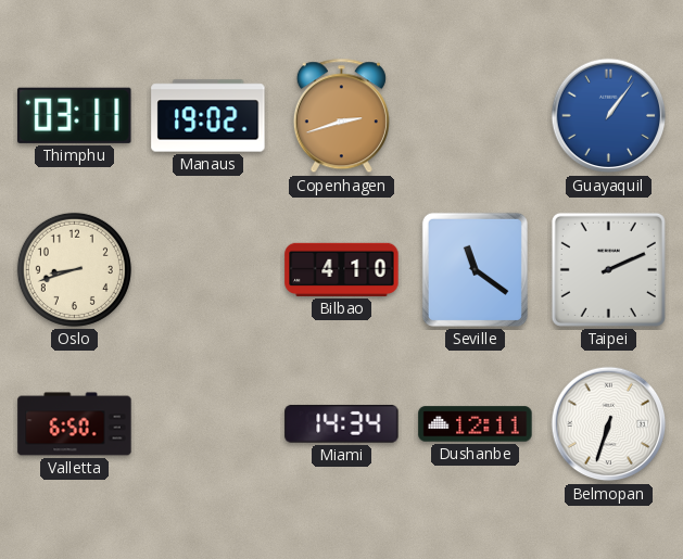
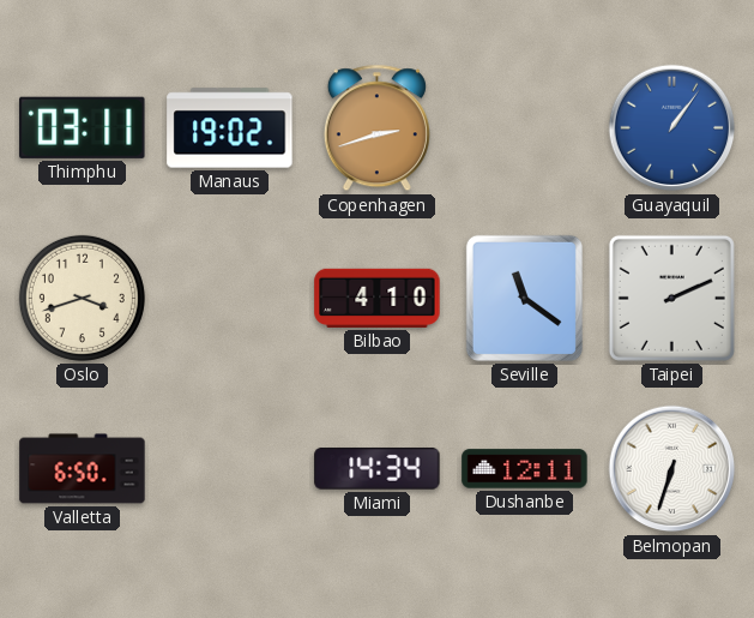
Oslo: 8:42 -> 3:42
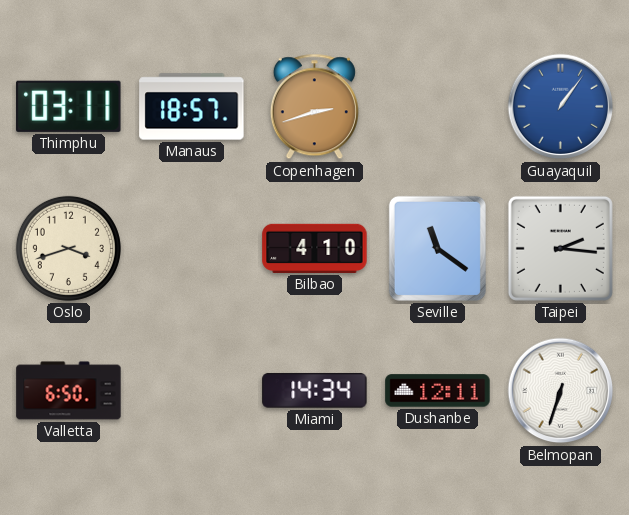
Manaus: 19:02 -> 18:57
Taipei: 2:11 -> 2:16
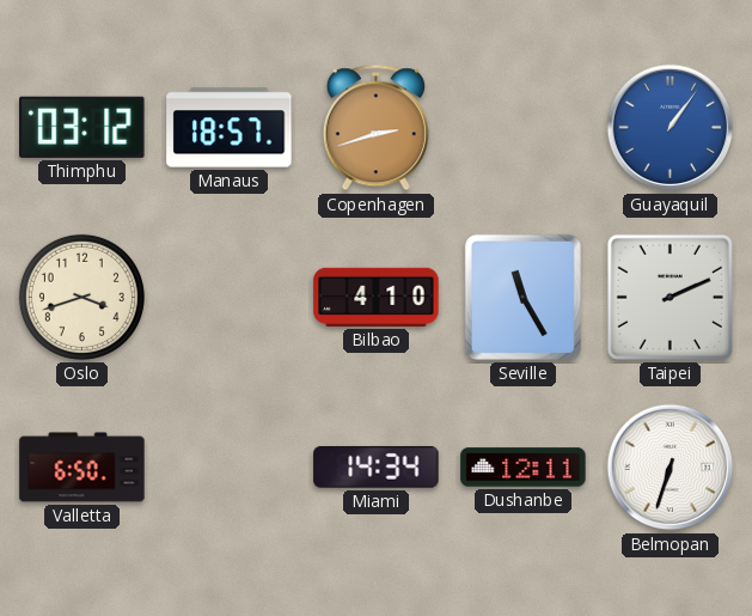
Thimphu: 03:11 -> 03:12
Seville: 11:21 -> 11:25
Taipei: 2:16 -> 2:11
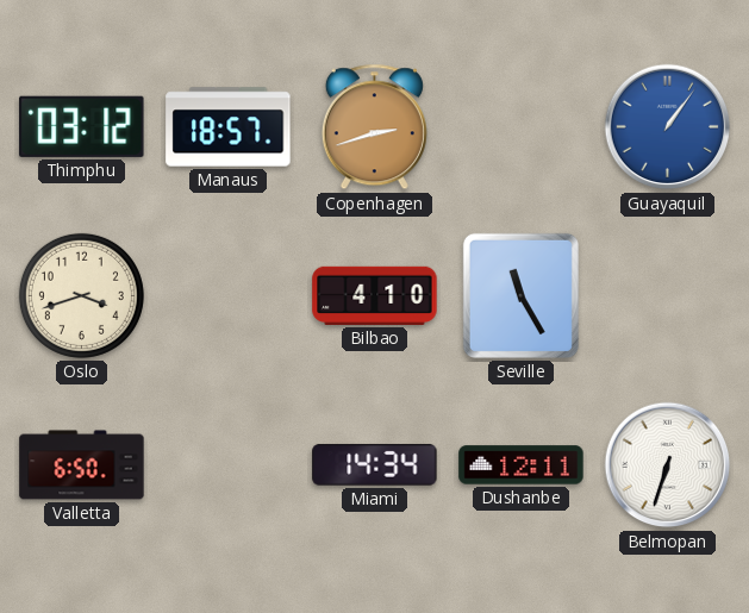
Taipei: 2:11 -> none
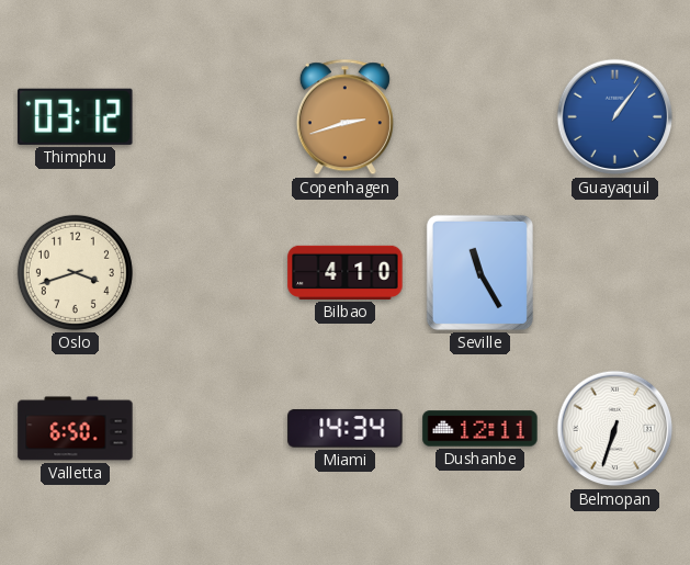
Manaus: 18:57 -> none
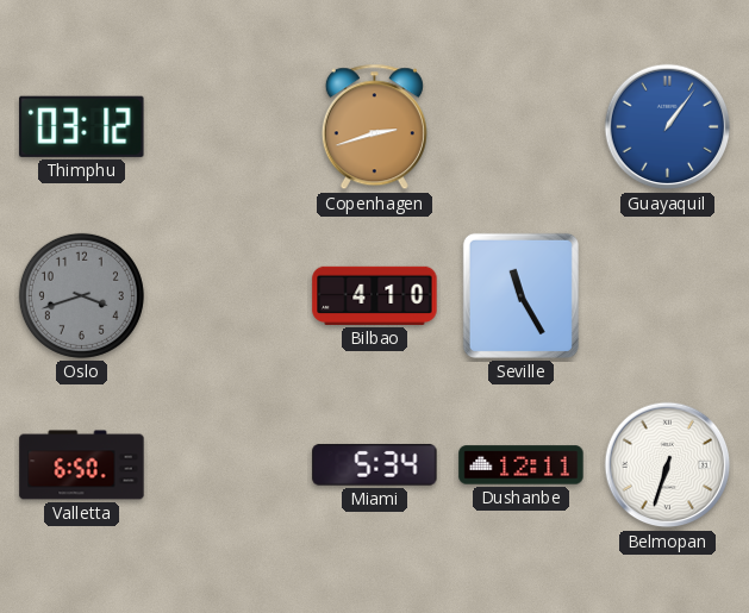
Oslo dial: cream -> grey
Miami: 14:34 -> 5:34
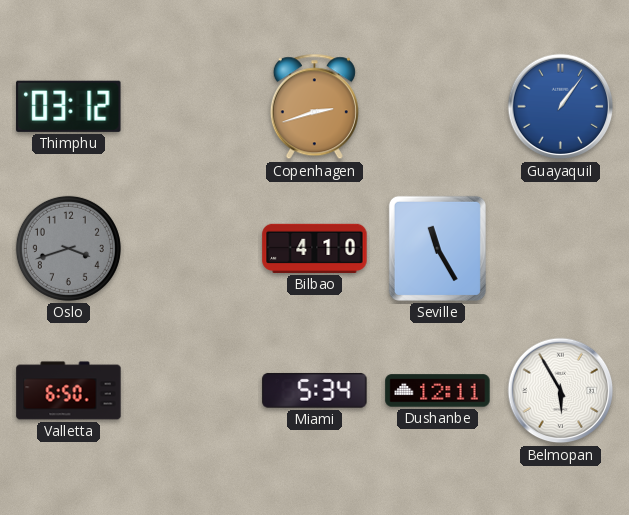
Belmopan: 6:33 -> 5:55
